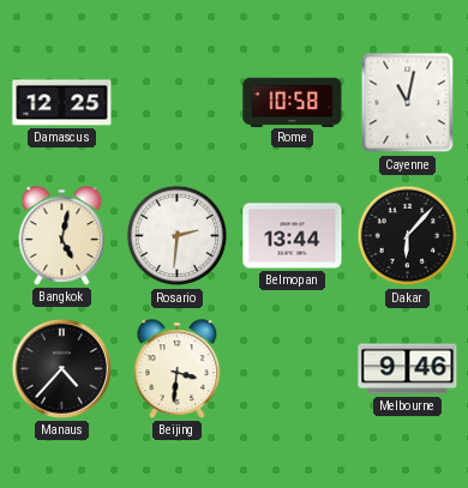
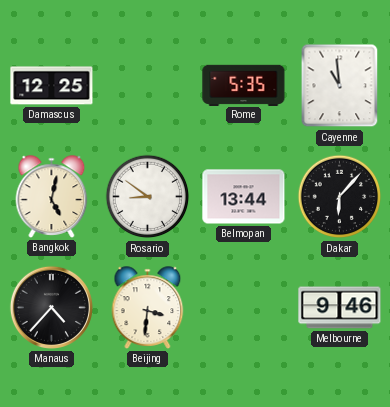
Rome: 10:58 -> 5:35
Cayenne: 11:02 -> 10:59
Rosario: 2:31 -> 8:51
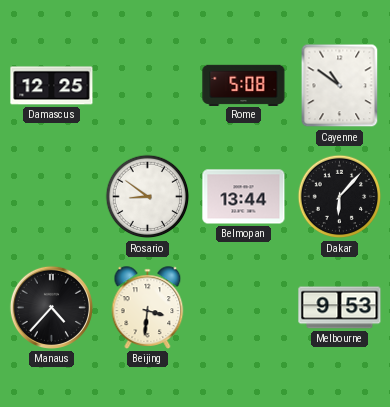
Rome: 5:35 -> 5:08
Cayenne: 10:59 -> 10:51
Bangkok: 5:02 -> none
Melbourne: 9:46 -> 9:53
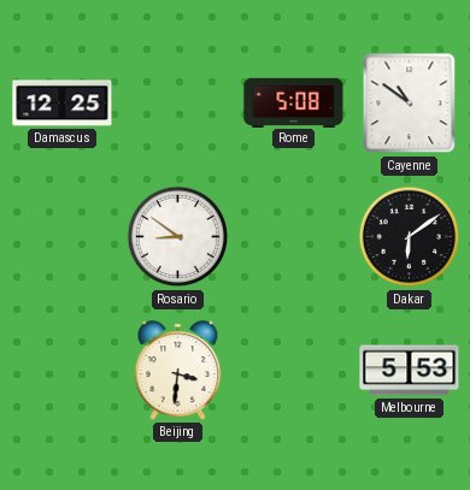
Belmopan: 13:44 -> none
Dakar: 6:07 -> 6:09
Manaus: 4:37 -> none
Melbourne: 9:53 -> 5:53
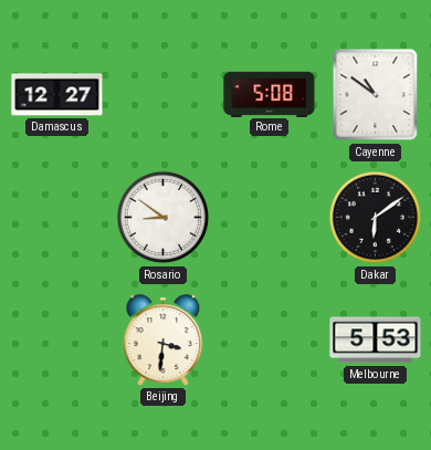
Damascus: 12:25 -> 12:27
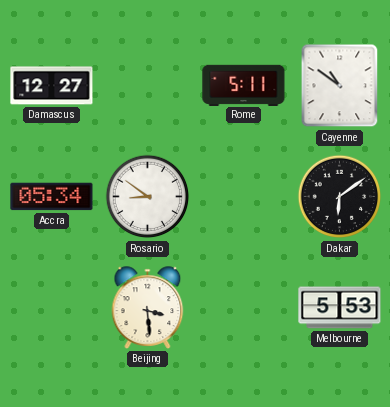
Rome: 5:08 -> 5:11
Accra: none -> 05:34
Beijing: 3:31 -> 3:29
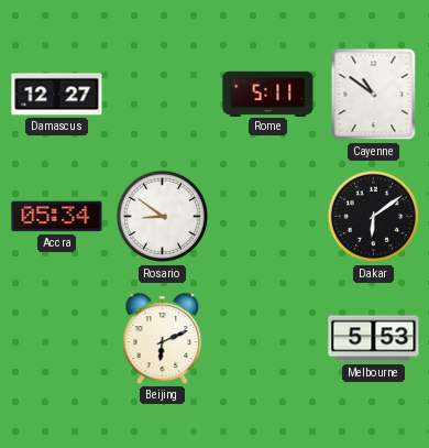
Beijing: 3:29 -> 6:11
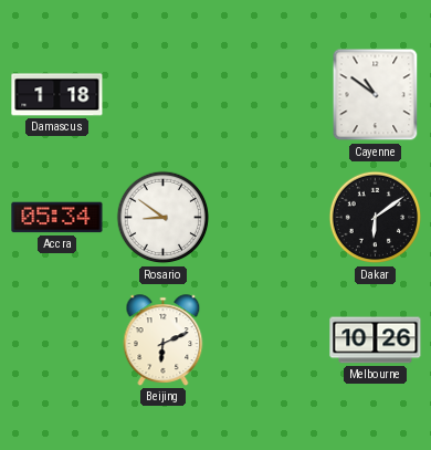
Damascus: 12:27 -> 1:18
Rome: 5:11 -> none
Melbourne: 5:53 -> 10:26
